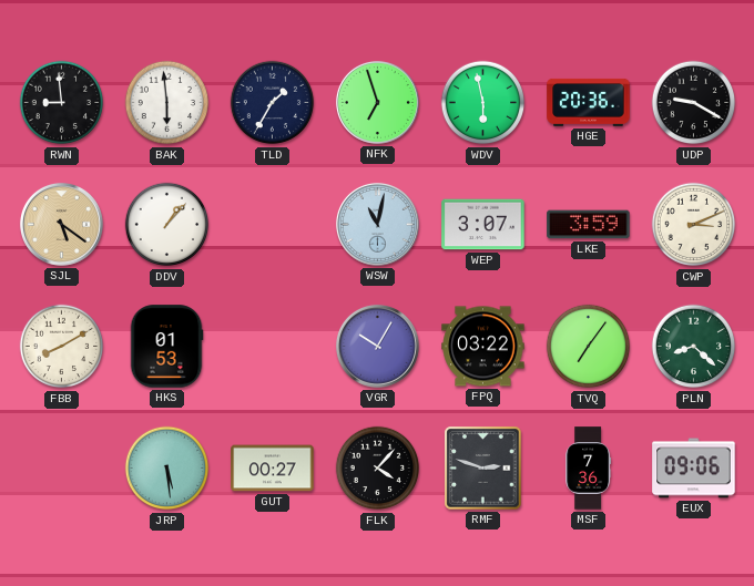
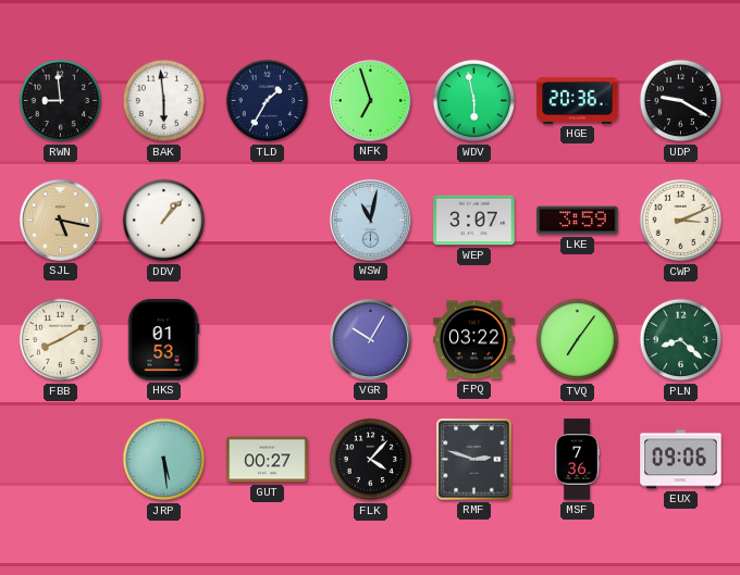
SJL: 5:21 -> 5:17
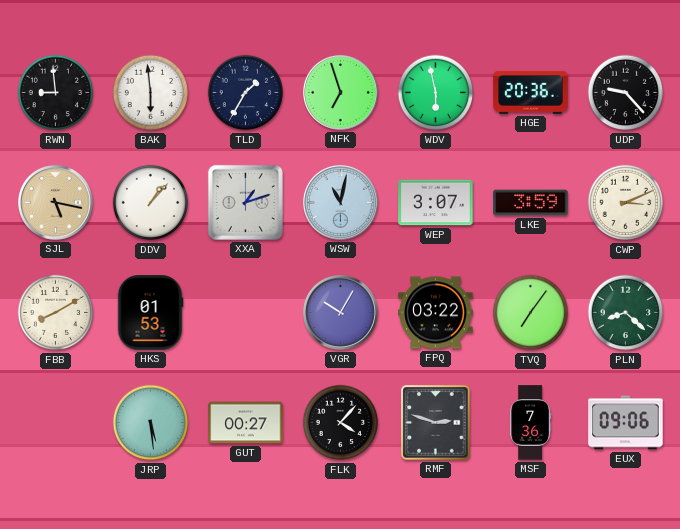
UDP: 9:20 -> 9:23
XXA: none -> 1:12
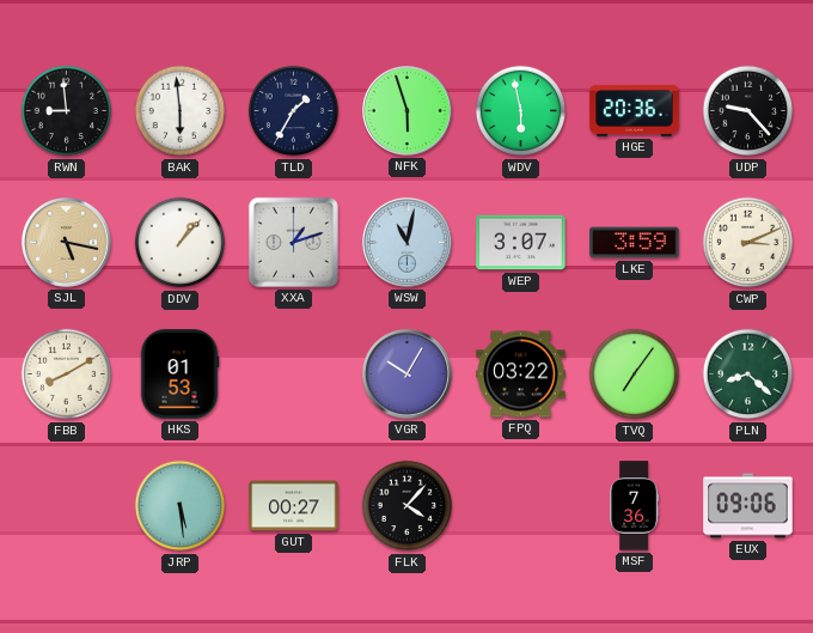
NFK: 6:57 -> 5:57
RMF: 2:48 -> none
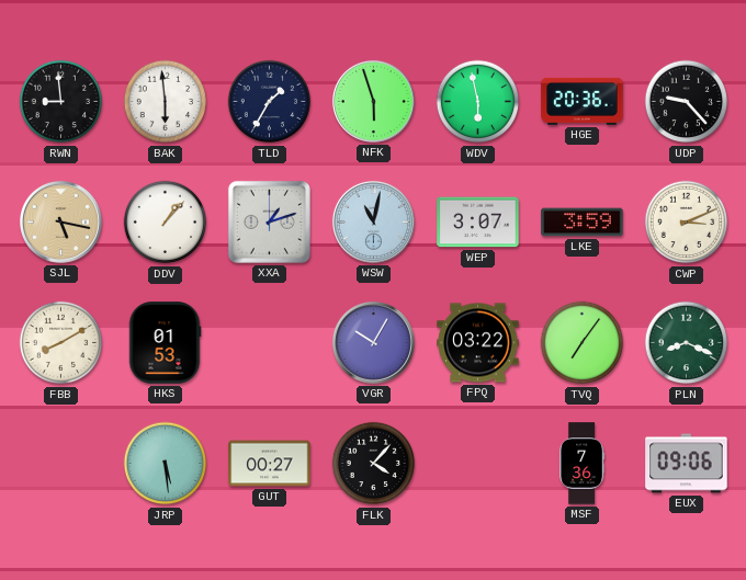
PLN: 8:22 -> 8:19
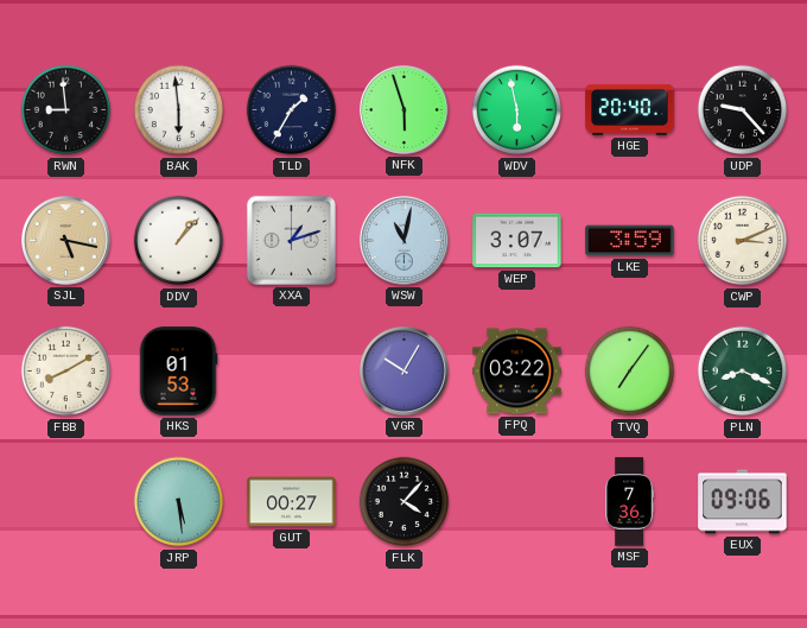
HGE: 20:36 -> 20:40
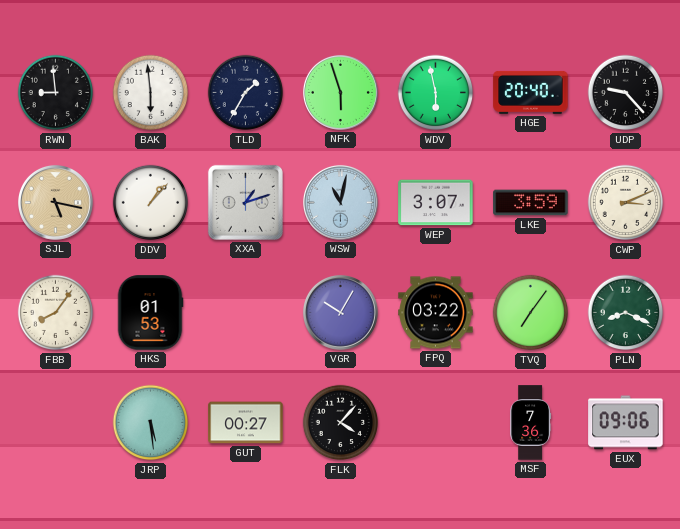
FBB: 8:10 -> 8:06
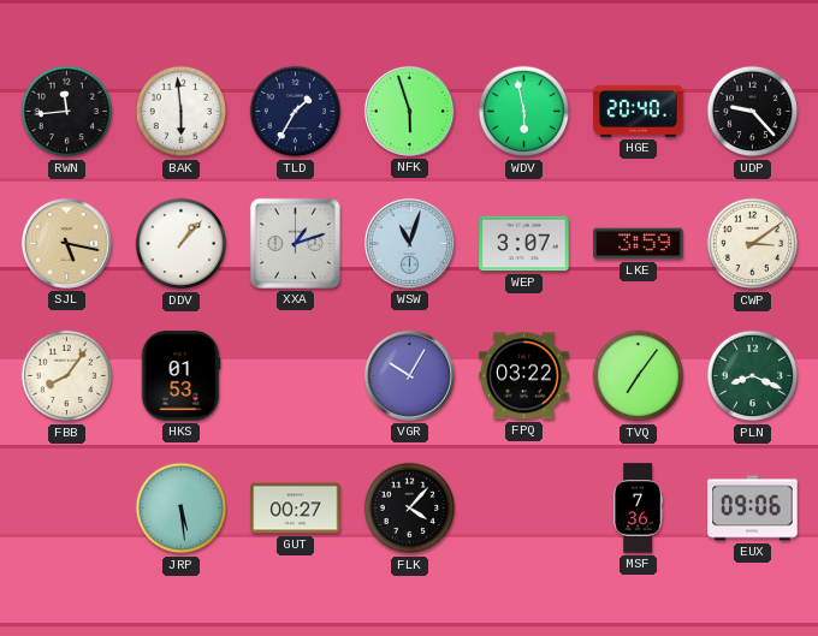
RWN: 8:59 -> 11:44
WSW: 11:02 -> 11:03
CWP: 3:11 -> 3:09
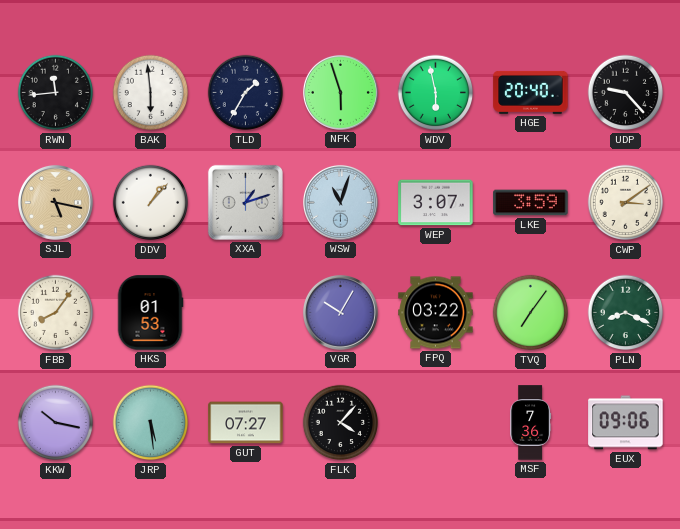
KKW: none -> 10:17
GUT: 00:27 -> 07:27
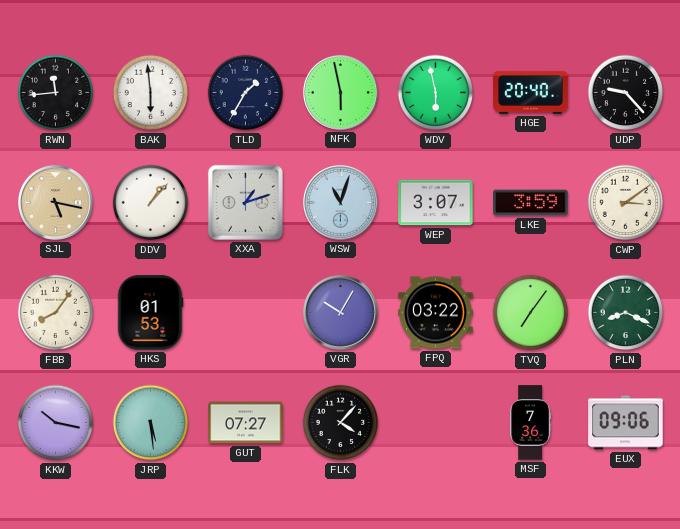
NFK: 5:57 -> 5:58
